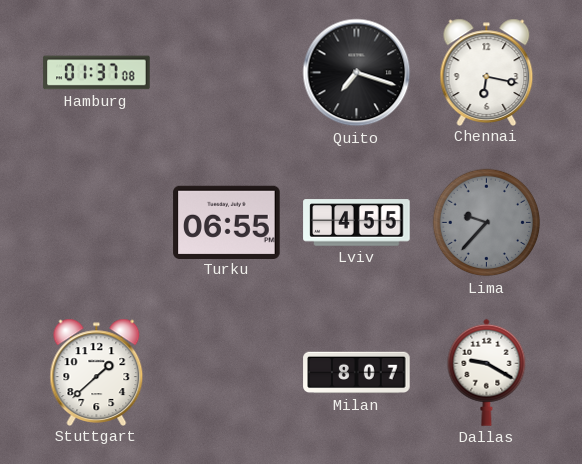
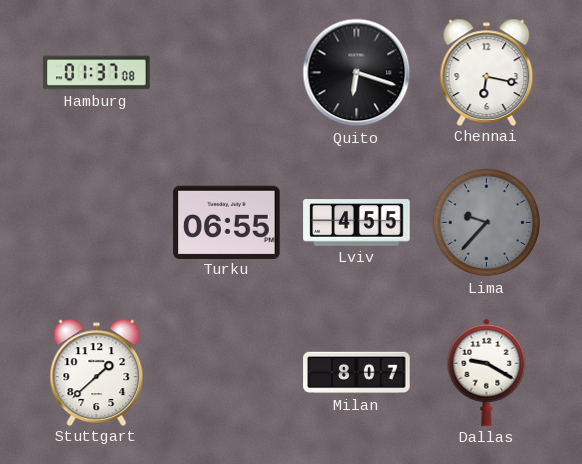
Quito: 7:18 -> 6:18
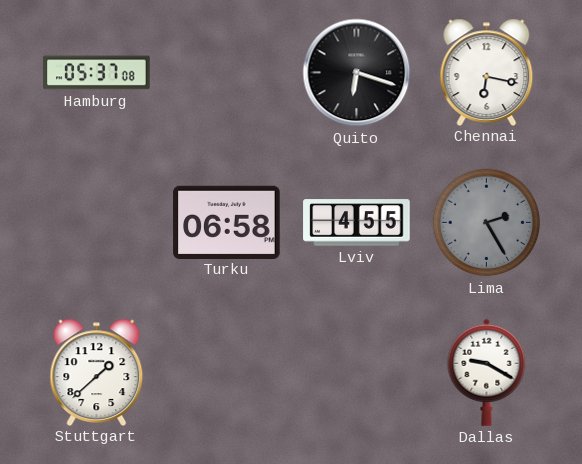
Hamburg: 01:37 -> 05:37
Turku: 06:55 -> 06:58
Lima: 9:37 -> 2:25
Milan: 8:07 -> none
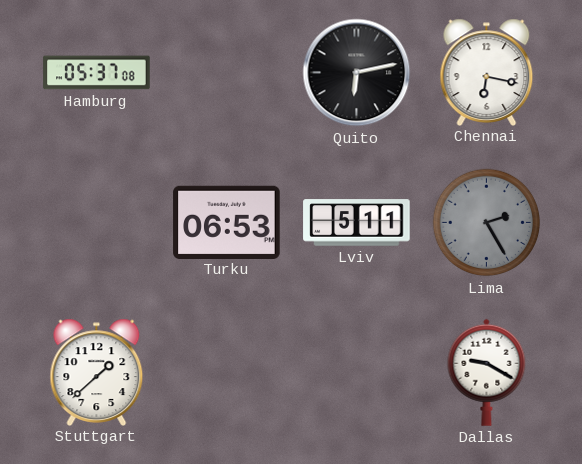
Quito: 6:18 -> 6:13
Turku: 06:58 -> 06:53
Lviv: 4:55 -> 5:11
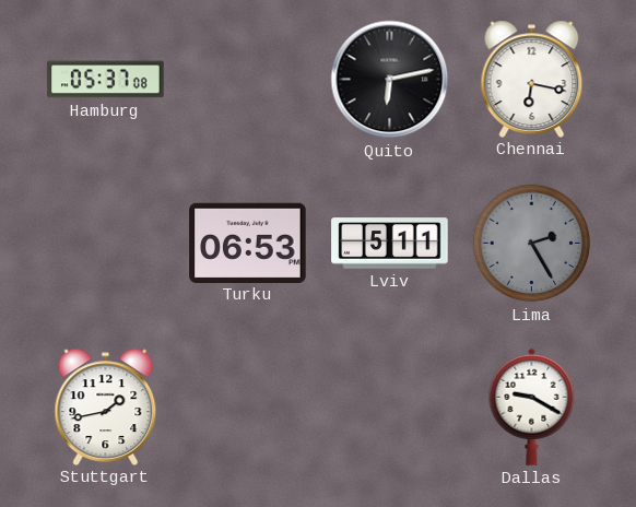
Stuttgart: 1:38 -> 1:43
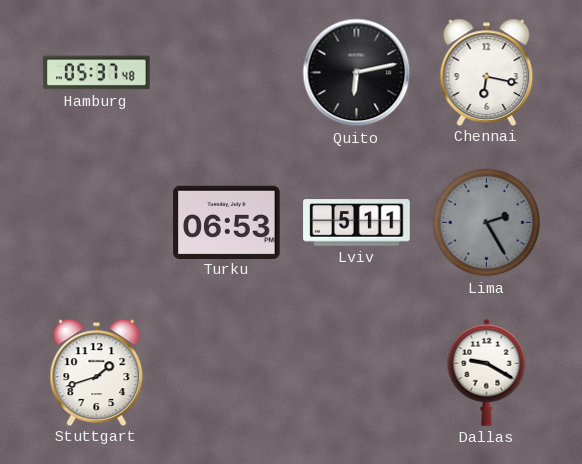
Hamburg: 05:37:08 -> 05:37:48
Stuttgart: 1:43 -> 1:42
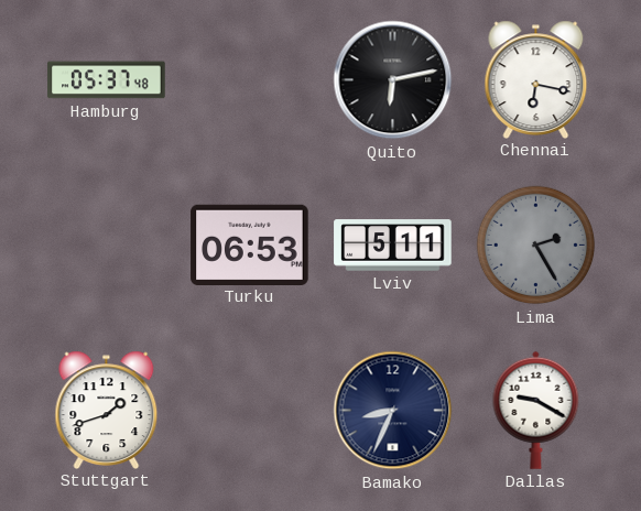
Bamako: none -> 8:34
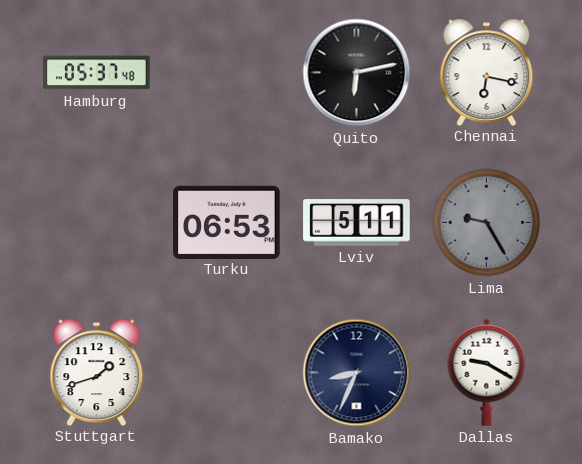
Lima: 2:25 -> 9:25
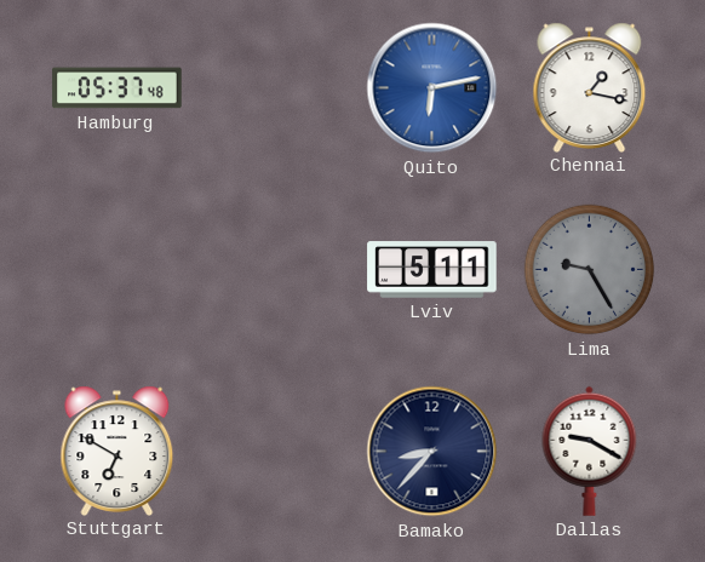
Quito dial: black -> blue
Chennai: 6:17 -> 1:17
Turku: 06:53 -> none
Stuttgart: 1:42 -> 6:50
Bamako: 8:34 -> 8:37
